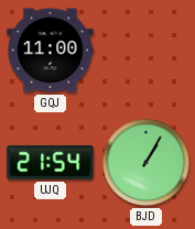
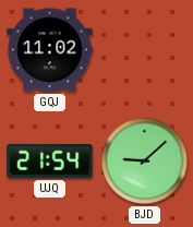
GQJ: 11:00 -> 11:02
BJD: 1:05 -> 9:08
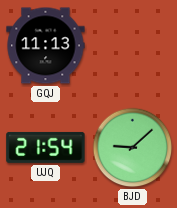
GQJ: 11:02 -> 11:13
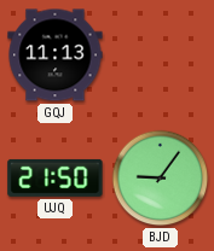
UJQ: 21:54 -> 21:50
BJD: 9:08 -> 9:06
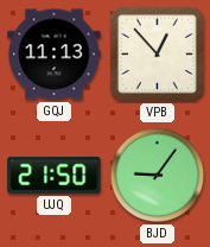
VPB: none -> 12:53
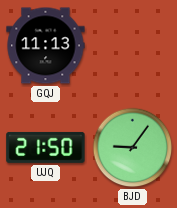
VPB: 12:53 -> none
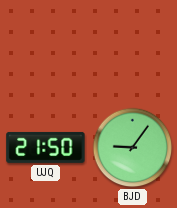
GQJ: 11:13 -> none
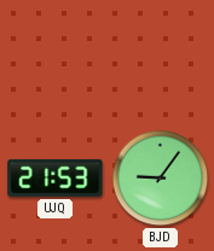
UJQ: 21:50 -> 21:53
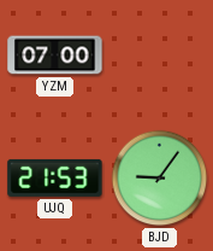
YZM: none -> 07:00
